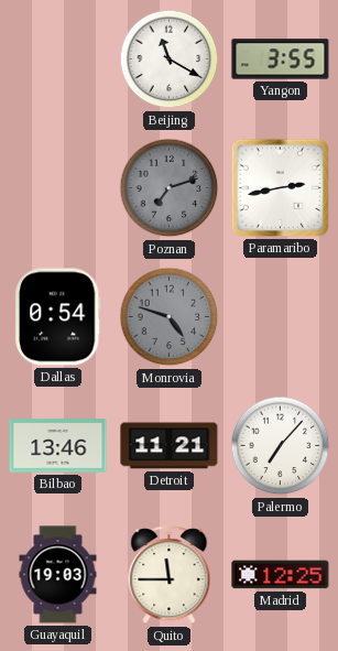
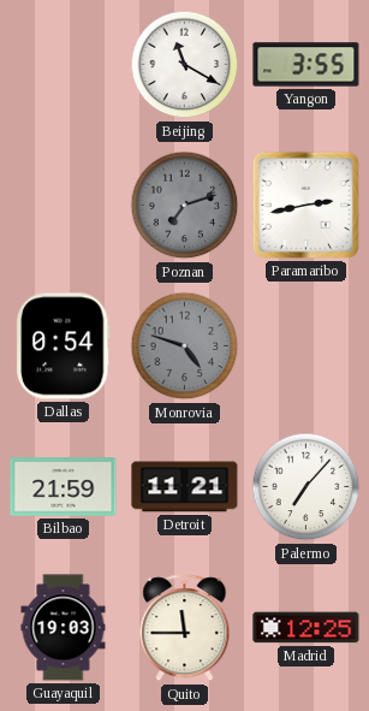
Bilbao: 13:46 -> 21:59
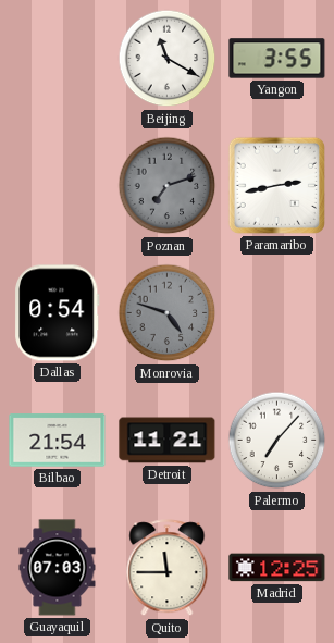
Bilbao: 21:59 -> 21:54
Guayaquil: 19:03 -> 07:03
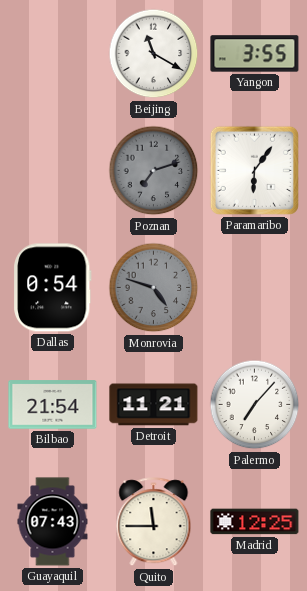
Paramaribo: 2:43 -> 6:06
Guayaquil: 07:03 -> 07:43
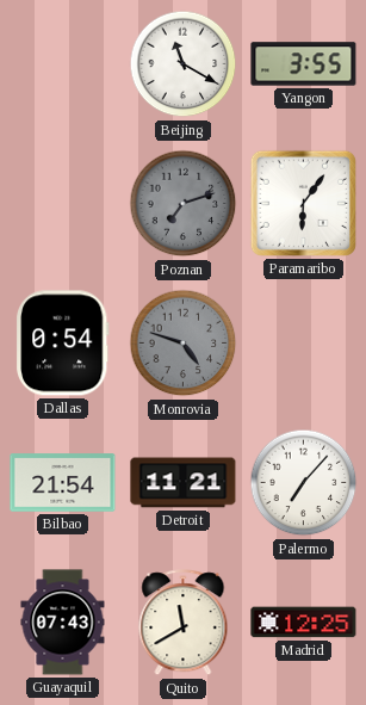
Quito: 11:45 -> 11:40
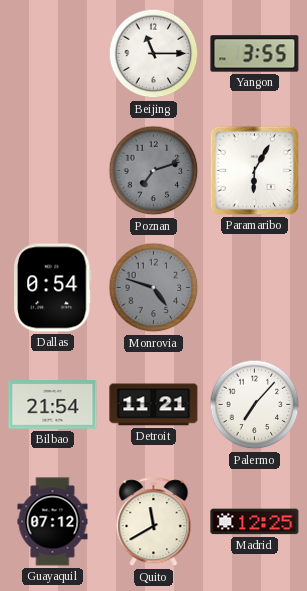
Beijing: 11:20 -> 11:15
Paramaribo: 6:06 -> 6:05
Guayaquil: 07:43 -> 07:12
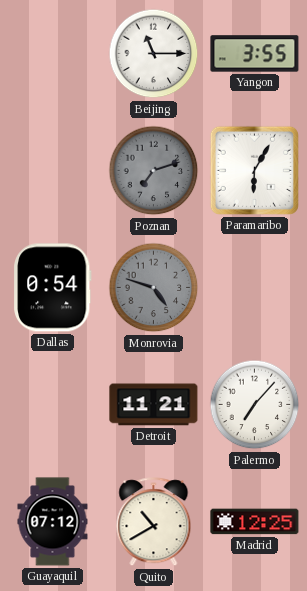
Bilbao: 21:54 -> none
Quito: 11:40 -> 10:40
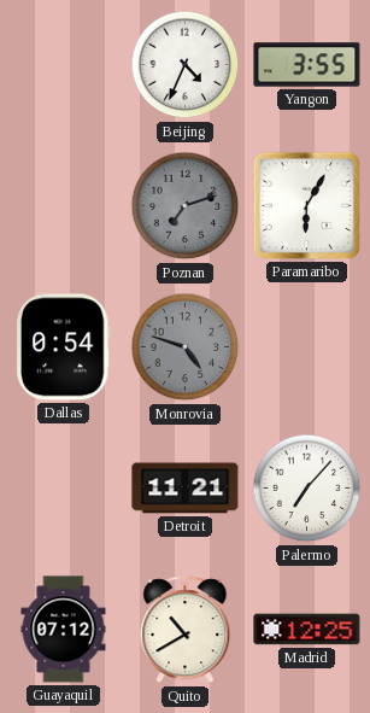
Beijing: 11:15 -> 4:34
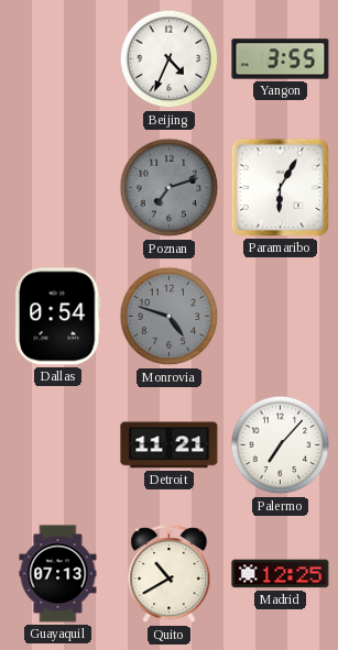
Guayaquil: 07:12 -> 07:13
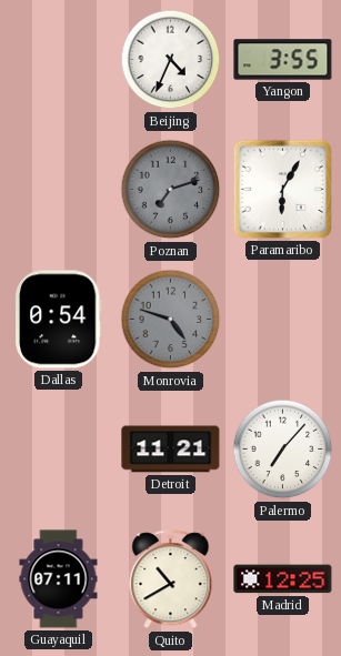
Guayaquil: 07:13 -> 07:11
